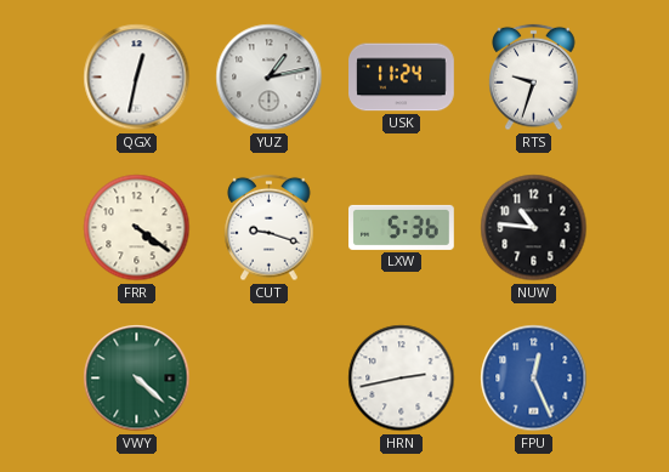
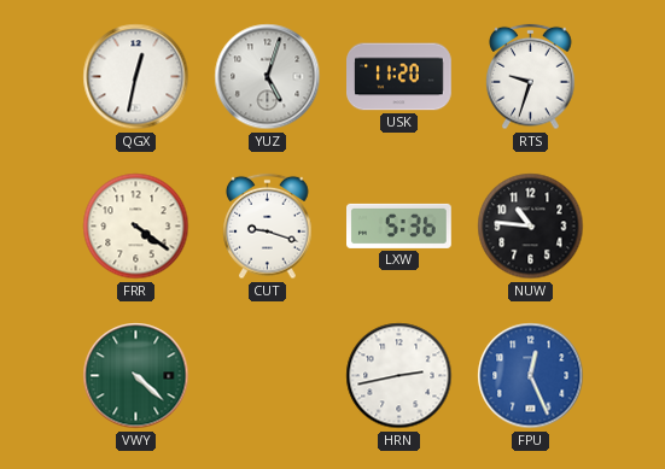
YUZ: 1:13 -> 5:03
USK: 11:24 -> 11:20
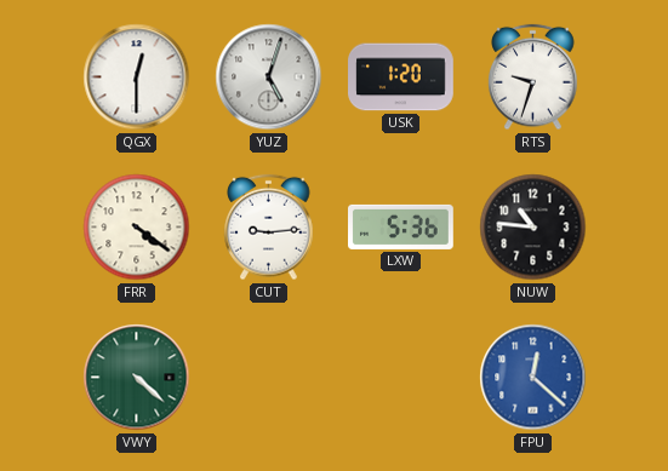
QGX: 12:32 -> 12:30
USK: 11:20 -> 1:20
CUT: 9:18 -> 9:14
HRN: 2:43 -> none
FPU: 12:26 -> 12:22
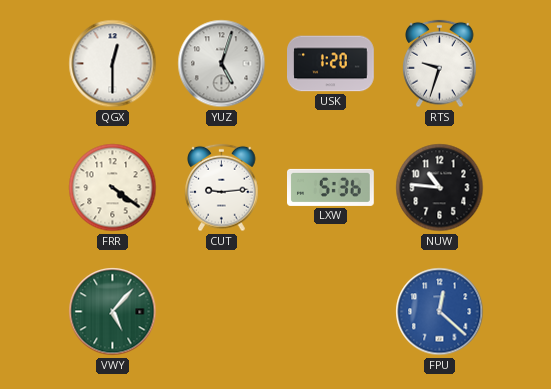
VWY: 4:22 -> 5:07
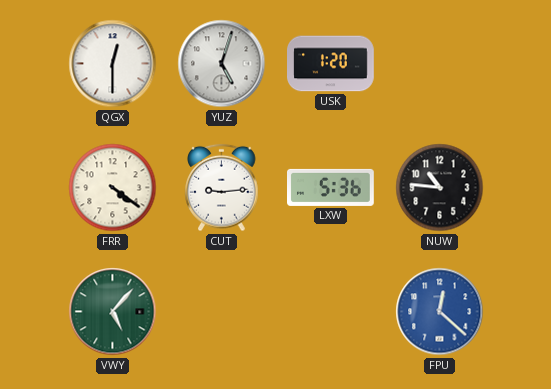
RTS: 9:33 -> none
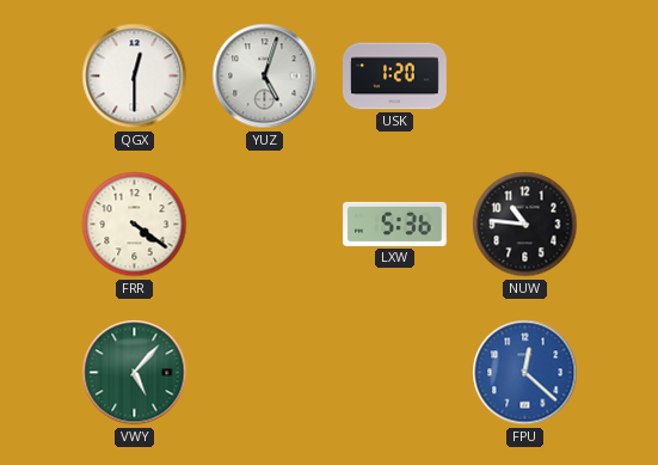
CUT: 9:14 -> none
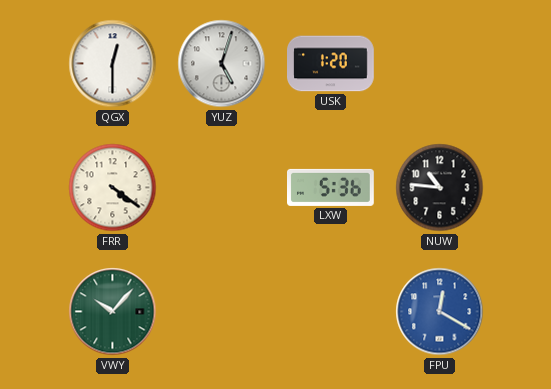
VWY: 5:07 -> 10:07
FPU: 12:22 -> 12:20
